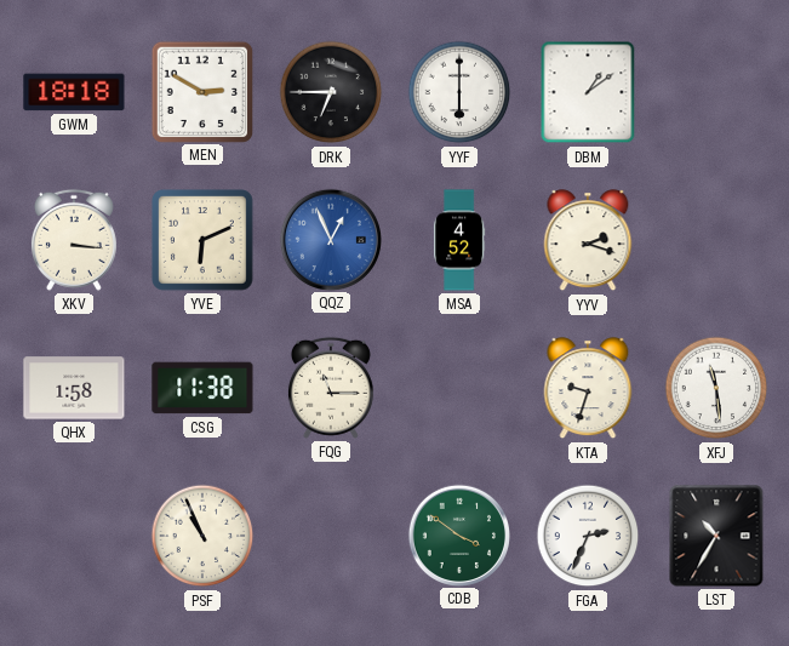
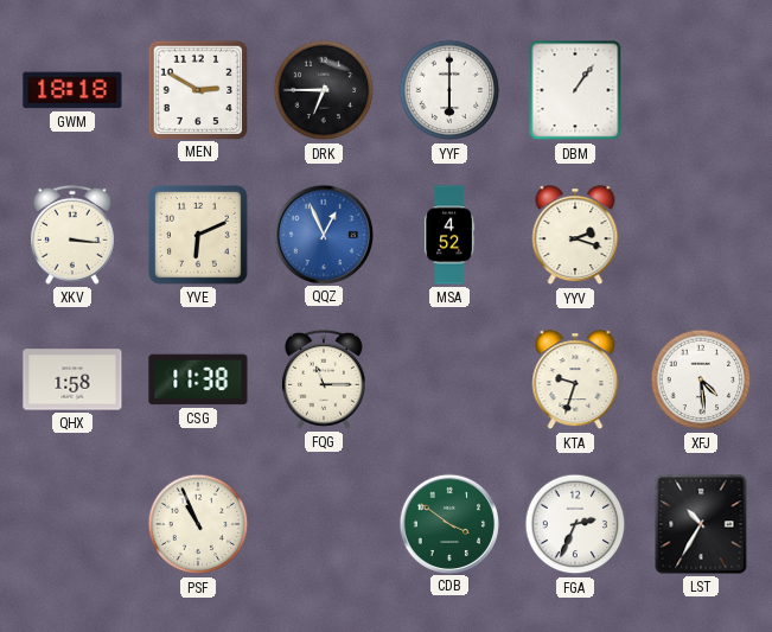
DBM: 1:09 -> 1:06
XFJ: 11:29 -> 4:29
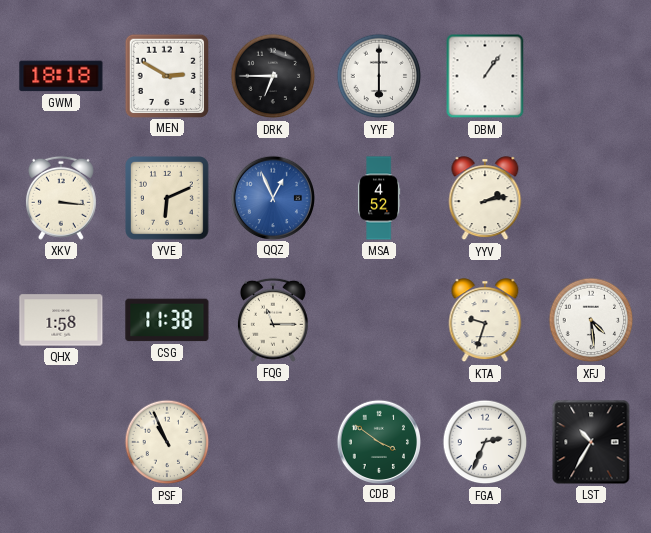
YYV: 2:18 -> 2:13
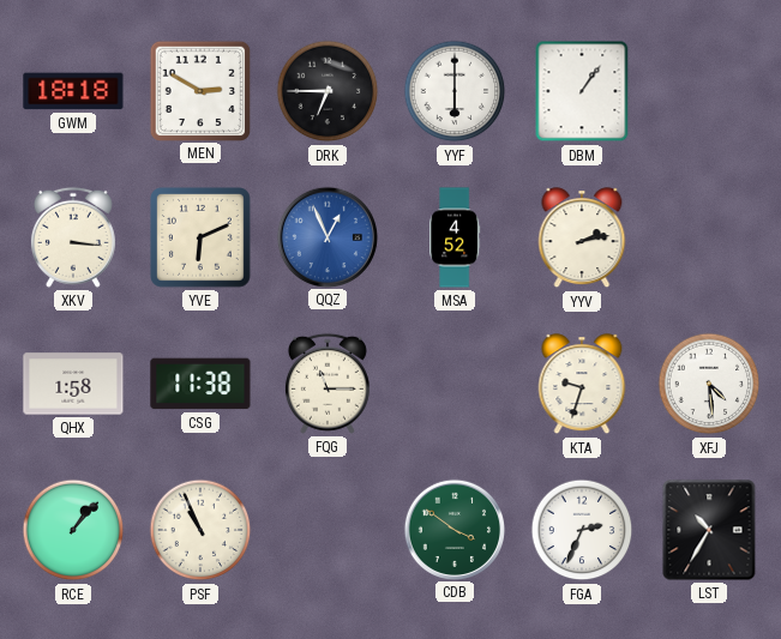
RCE: none -> 1:07
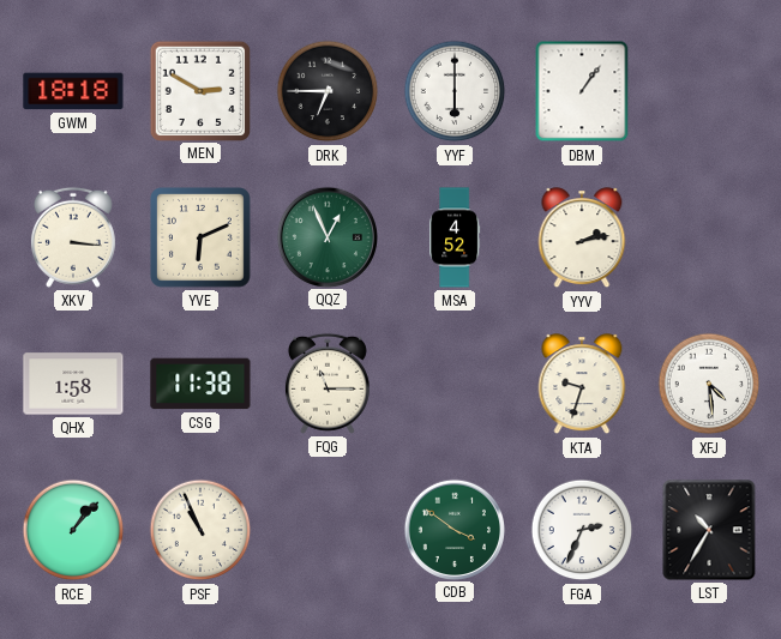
QQZ dial: blue -> green
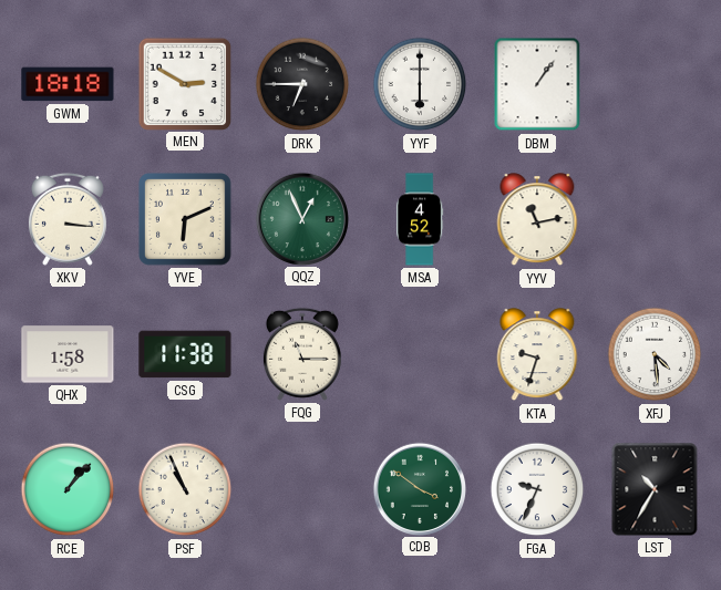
YYV: 2:13 -> 11:13
FGA: 2:34 -> 9:34
